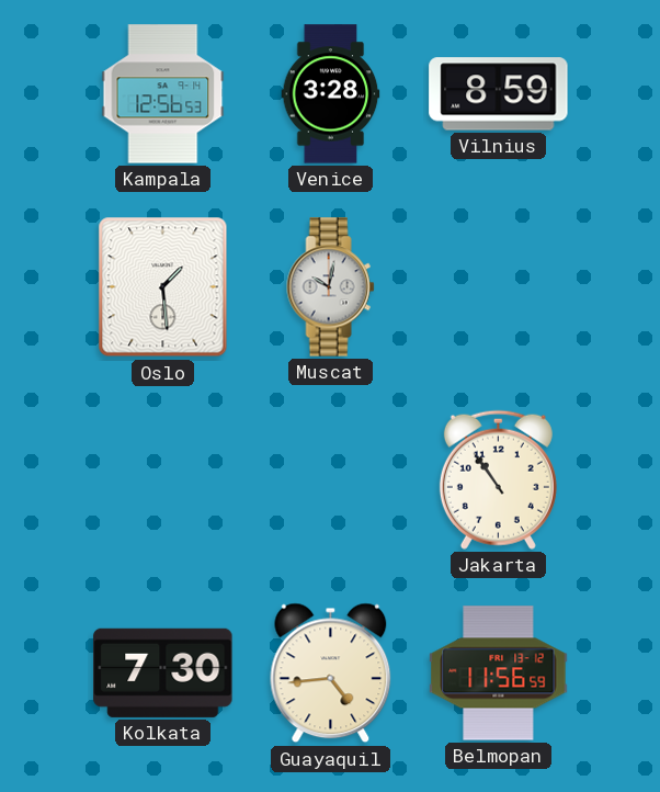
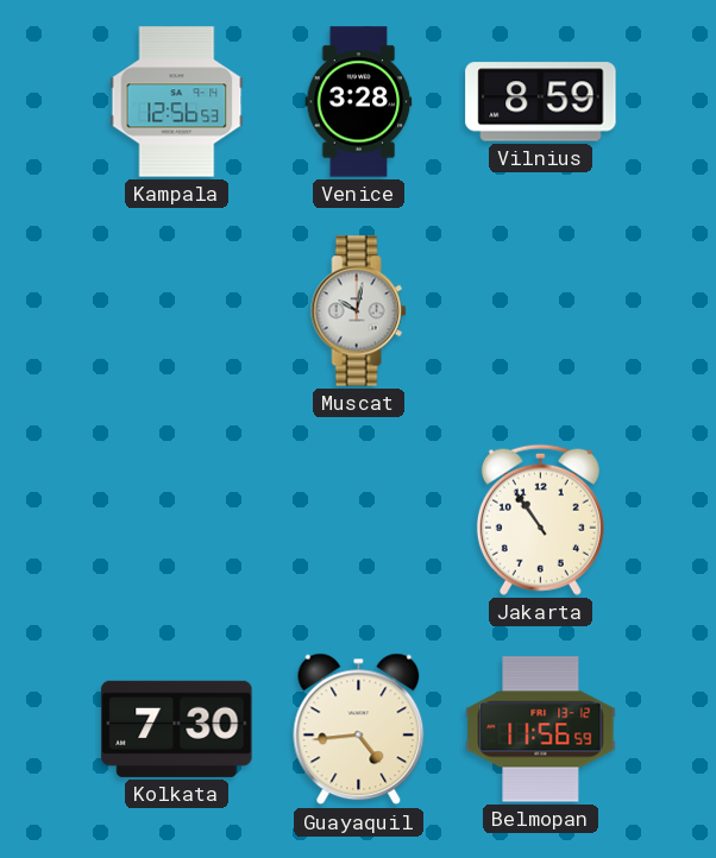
Oslo: 1:29 -> none
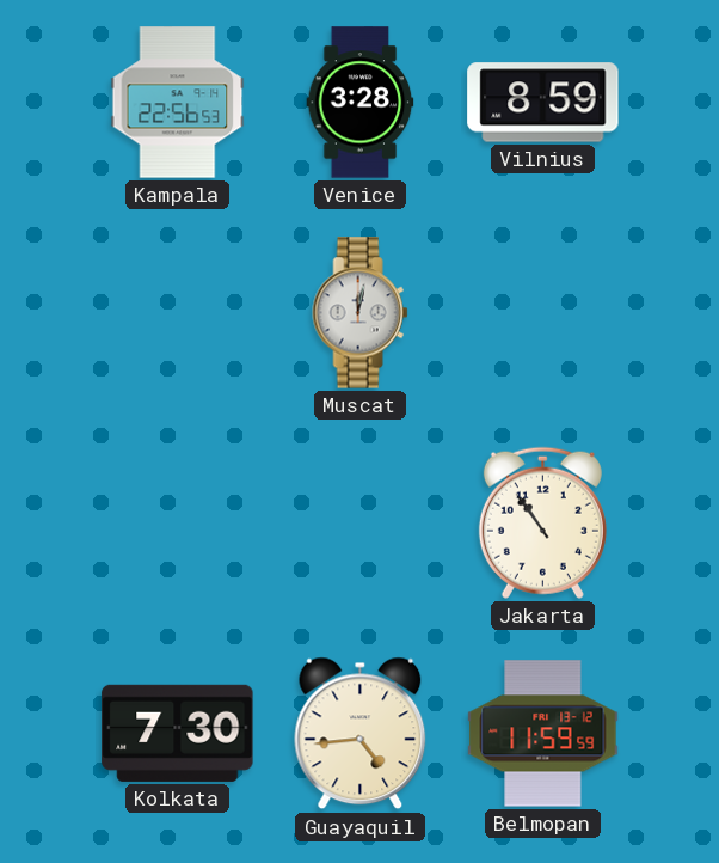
Kampala: 12:56 -> 22:56
Muscat: 10:02 -> 12:02
Belmopan: 11:56 -> 11:59
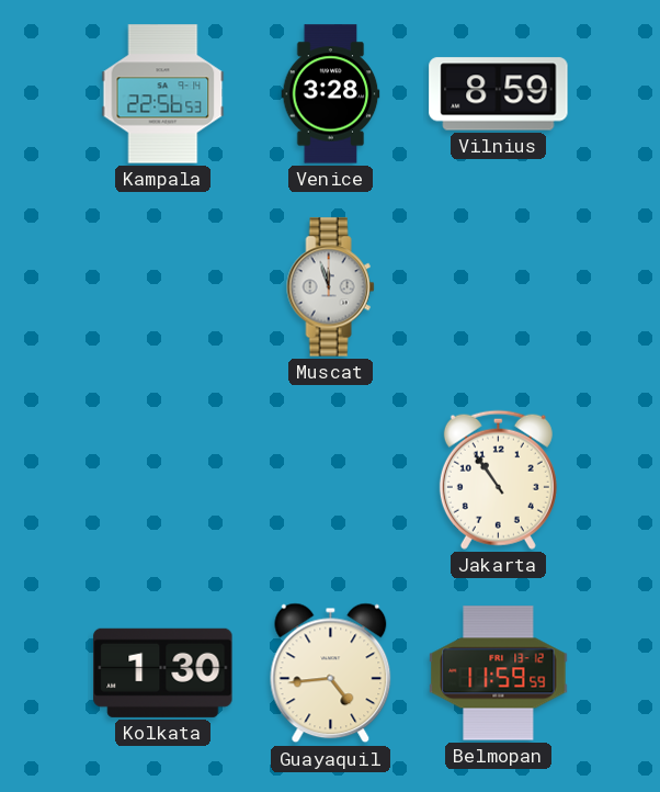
Muscat: 12:02 -> 11:57
Kolkata: 7:30 -> 1:30
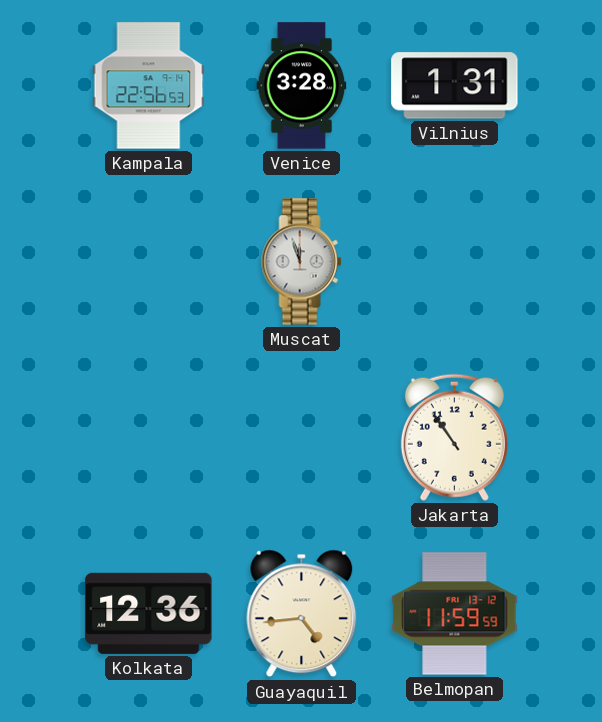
Vilnius: 8:59 -> 1:31
Kolkata: 1:30 -> 12:36
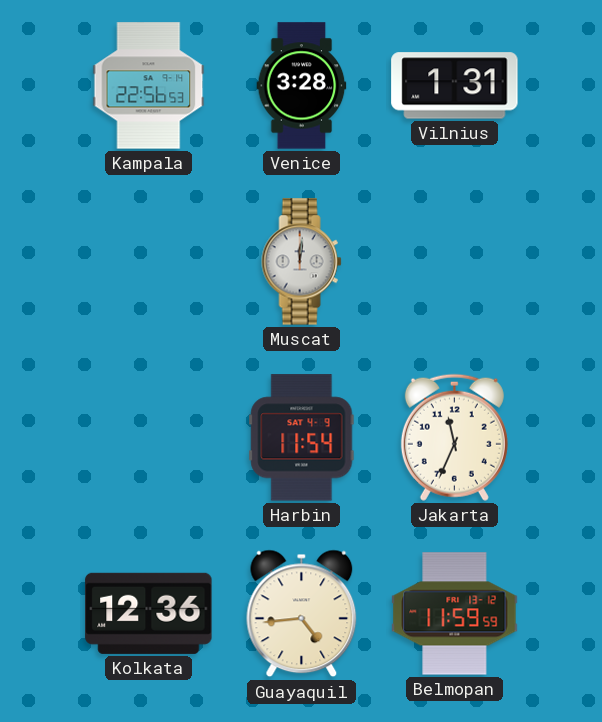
Muscat: 11:57 -> 12:01
Harbin: none -> 11:54
Jakarta: 10:54 -> 11:34
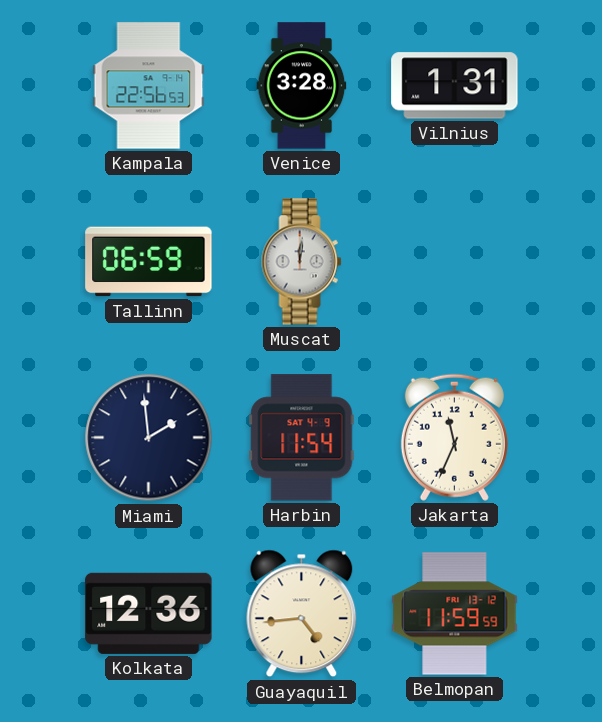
Tallinn: none -> 06:59
Miami: none -> 1:59
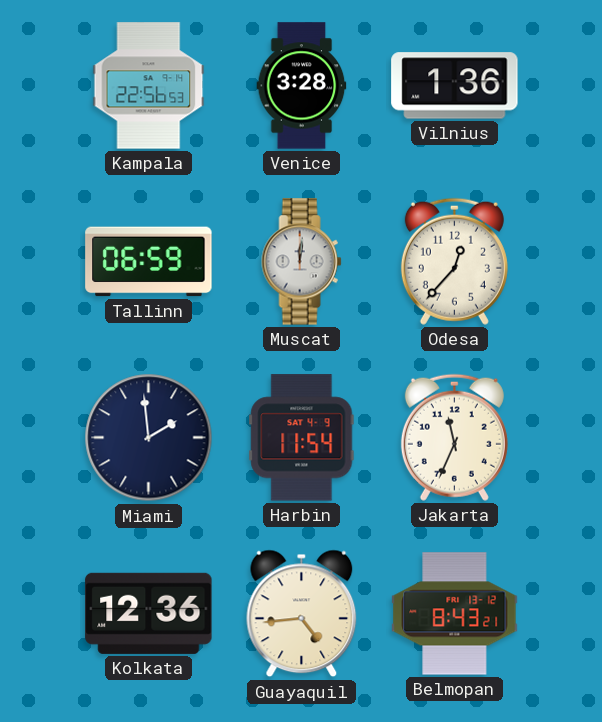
Vilnius: 1:31 -> 1:36
Odesa: none -> 12:37
Belmopan: 11:59 -> 8:43
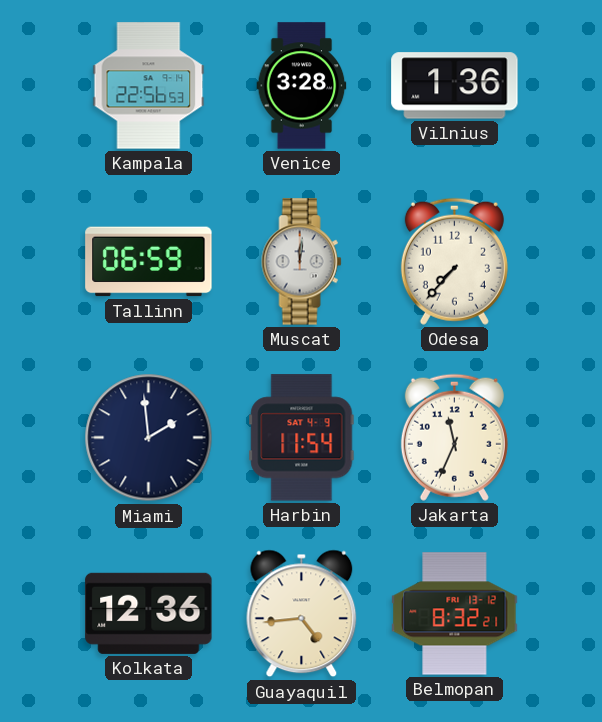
Odesa: 12:37 -> 7:37
Belmopan: 8:43 -> 8:32
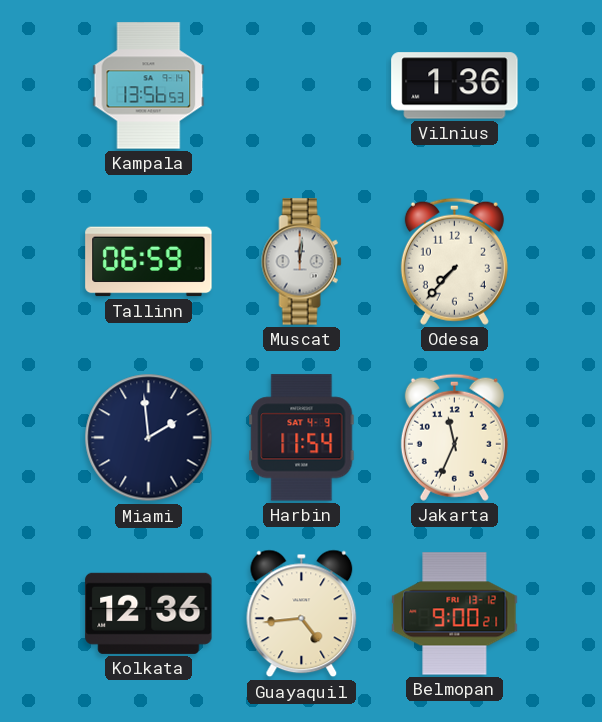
Kampala: 22:56 -> 13:56
Venice: 3:28 -> none
Belmopan: 8:32 -> 9:00
